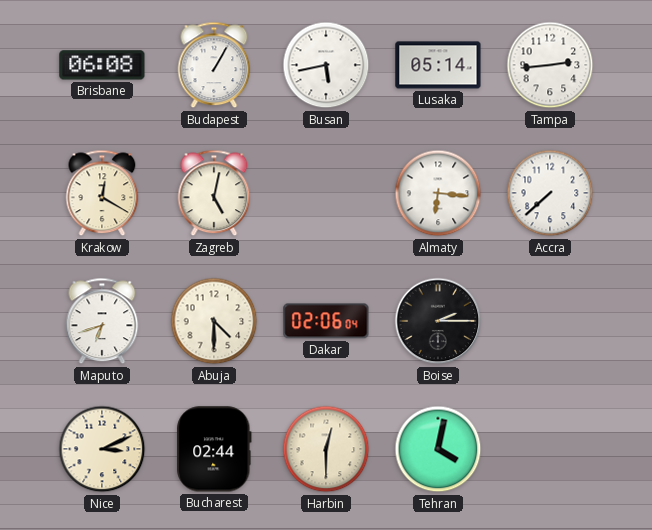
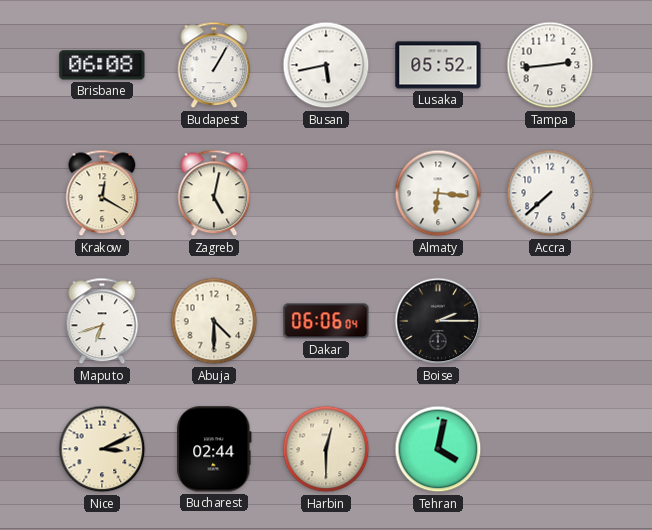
Lusaka: 05:14 -> 05:52
Dakar: 02:06 -> 06:06
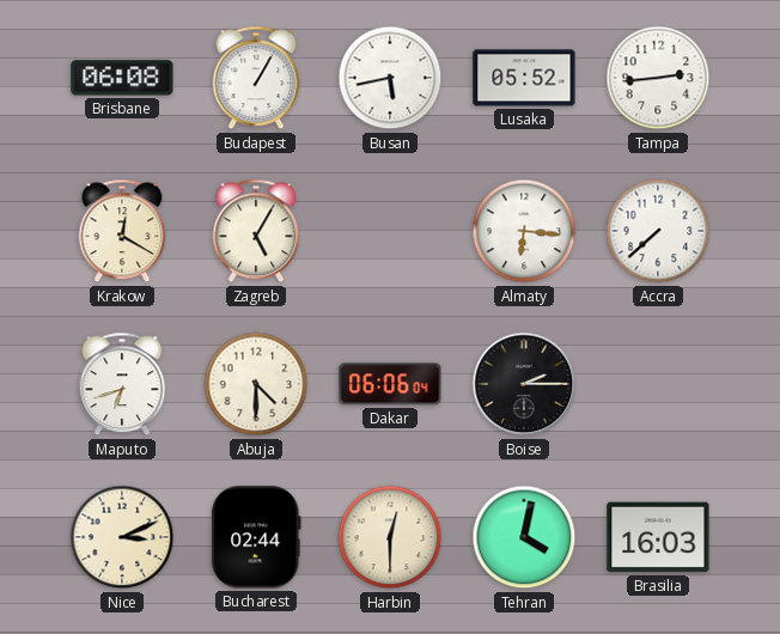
Zagreb: 5:02 -> 5:05
Brasilia: none -> 16:03
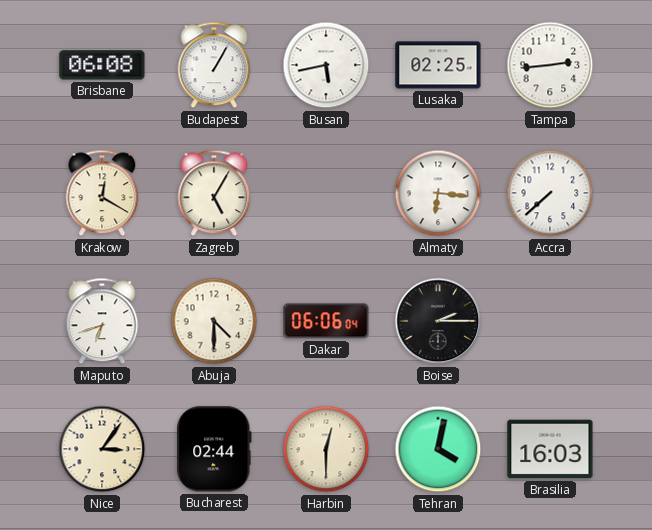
Lusaka: 05:52 -> 02:25
Nice: 3:11 -> 3:06
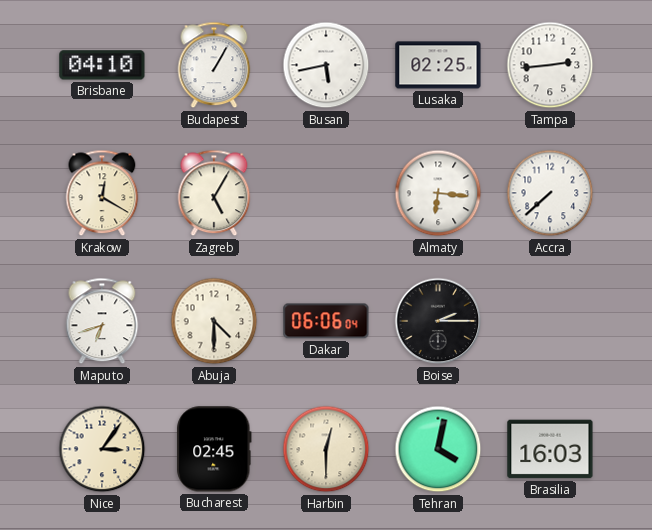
Brisbane: 06:08 -> 04:10
Bucharest: 02:44 -> 02:45
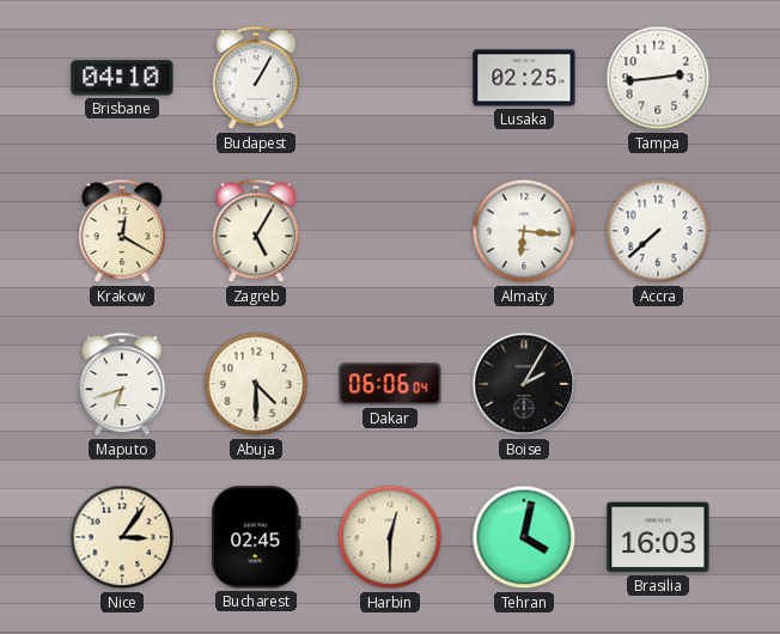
Busan: 5:43 -> none
Boise: 2:15 -> 2:05
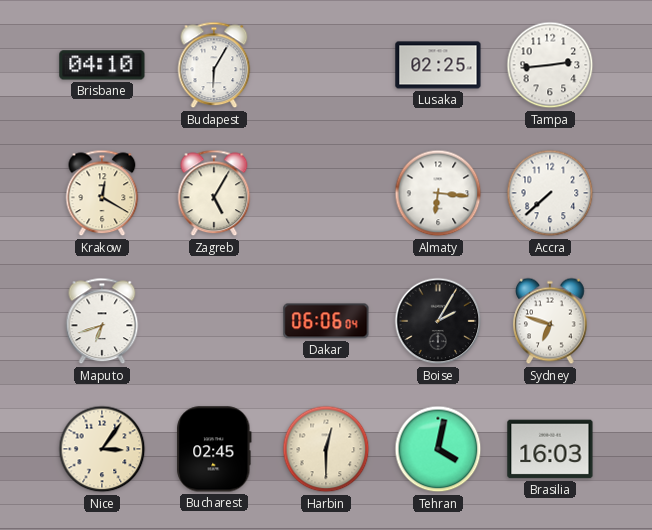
Budapest: 1:05 -> 6:05
Abuja: 4:30 -> none
Sydney: none -> 6:48
